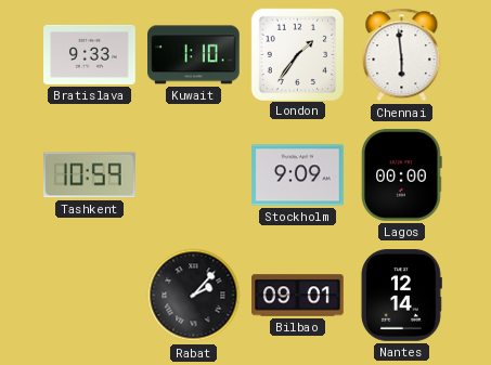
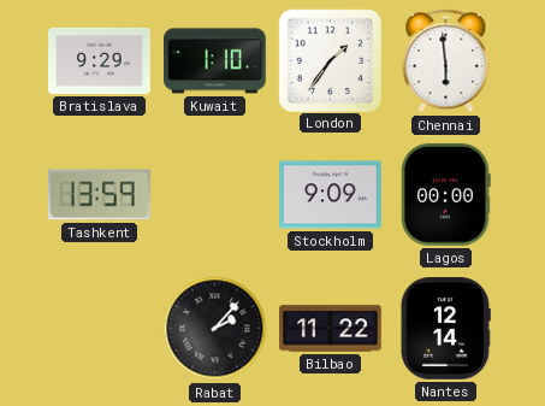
Bratislava: 9:33 -> 9:29
Tashkent: 10:59 -> 13:59
Bilbao: 09:01 -> 11:22
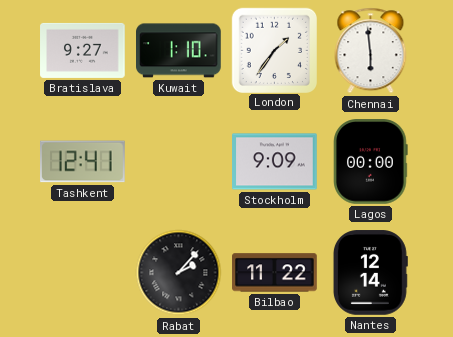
Bratislava: 9:29 -> 9:27
Tashkent: 13:59 -> 12:41
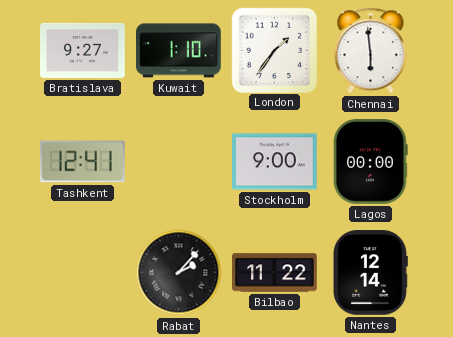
Stockholm: 9:09 -> 9:00
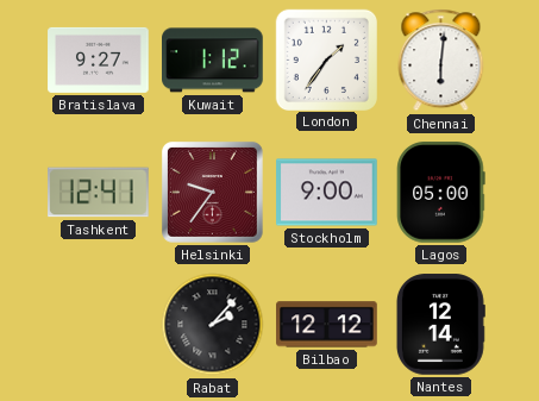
Kuwait: 1:10 -> 1:12
Chennai: 5:59 -> 6:01
Helsinki: none -> 9:36
Lagos: 00:00 -> 05:00
Bilbao: 11:22 -> 12:12
